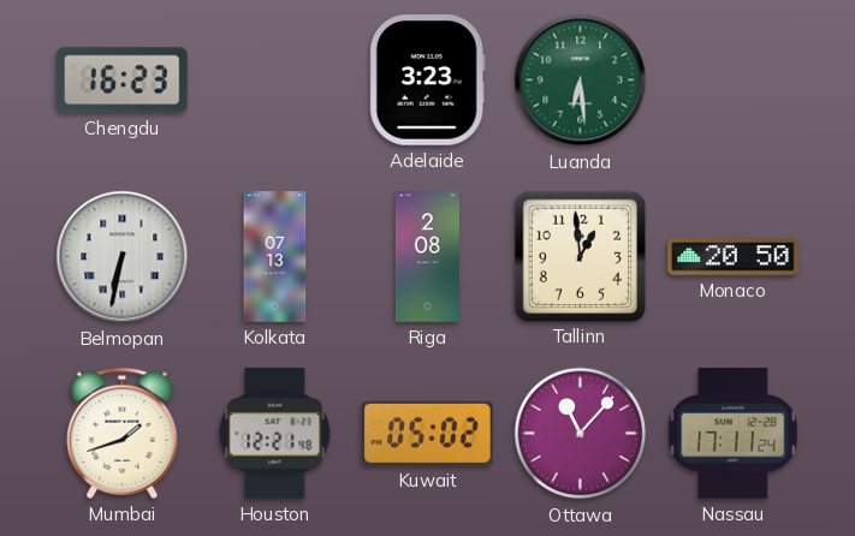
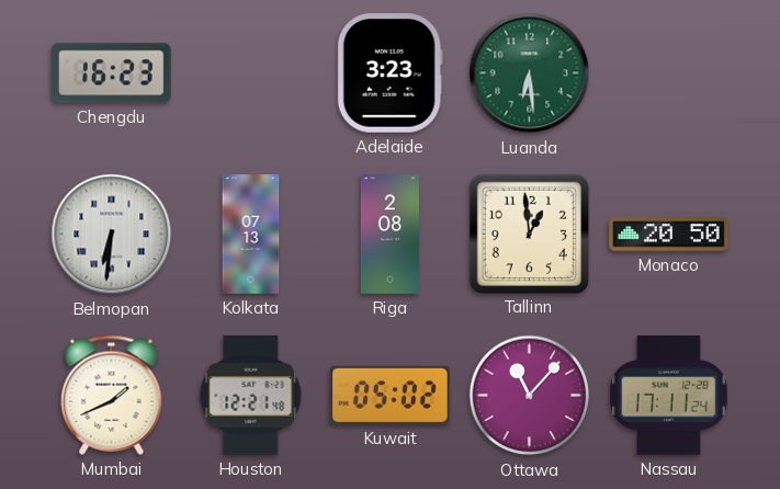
Belmopan: 6:32 -> 6:31
Mumbai: 1:42 -> 1:41
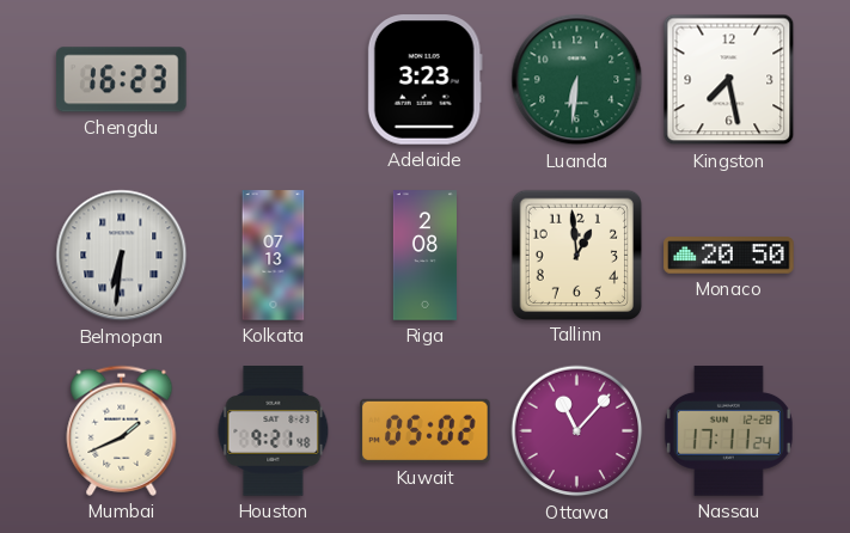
Luanda: 6:29 -> 6:31
Kingston: none -> 7:28
Houston: 12:21 -> 9:21
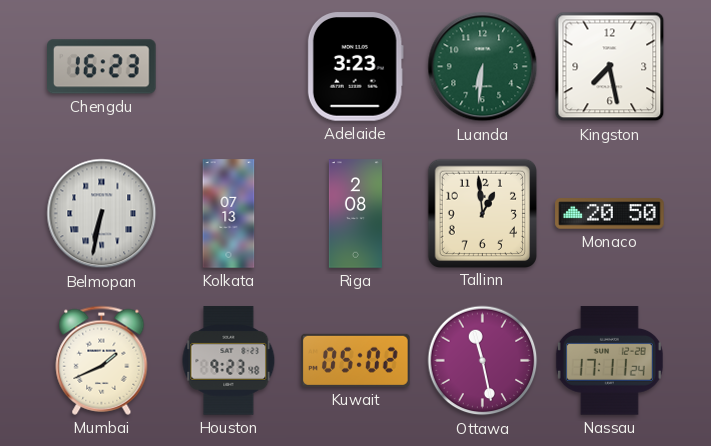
Belmopan: 6:31 -> 6:32
Houston: 9:21 -> 9:23
Ottawa: 11:07 -> 11:28
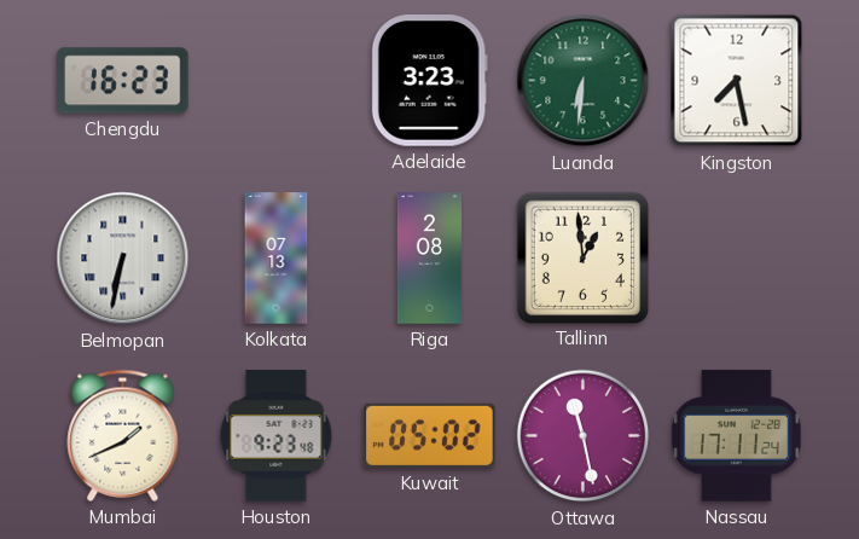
Monaco: 20:50 -> none
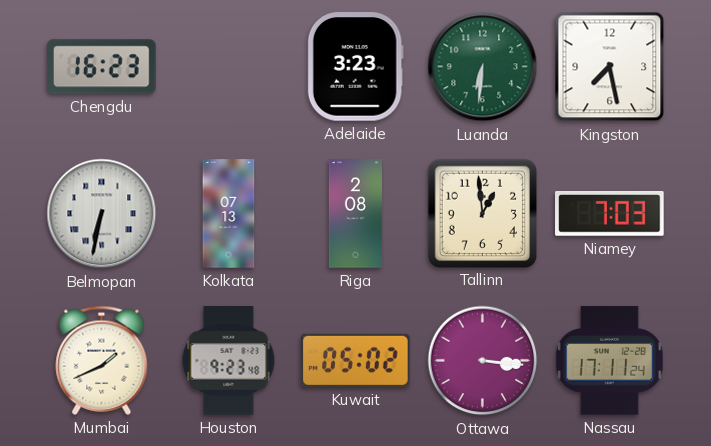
Niamey: none -> 7:03
Ottawa: 11:28 -> 3:16
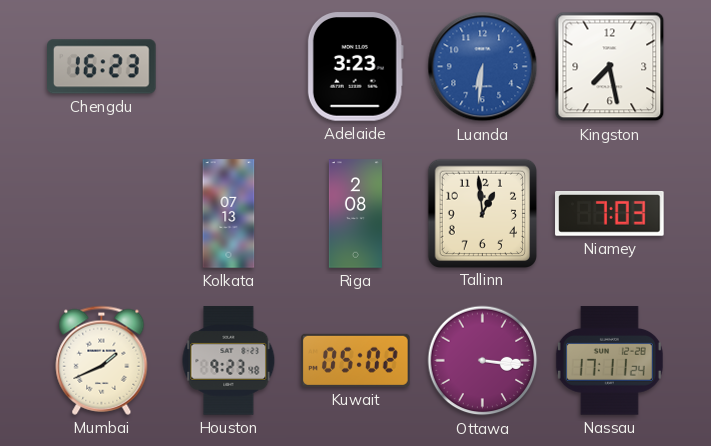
Luanda dial: green -> blue
Belmopan: 6:32 -> none
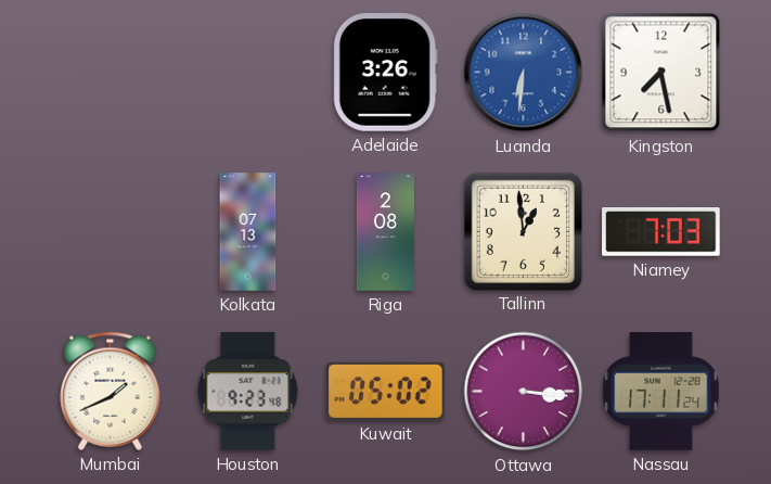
Chengdu: 16:23 -> none
Adelaide: 3:23 -> 3:26
